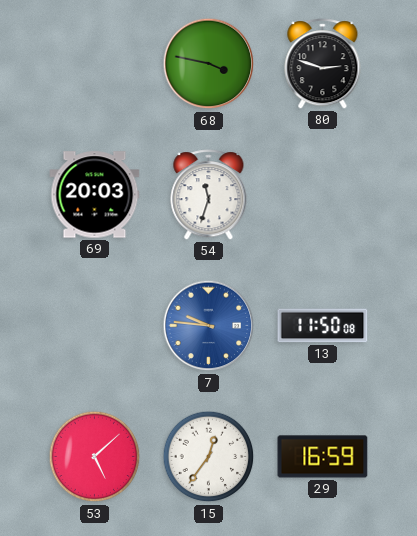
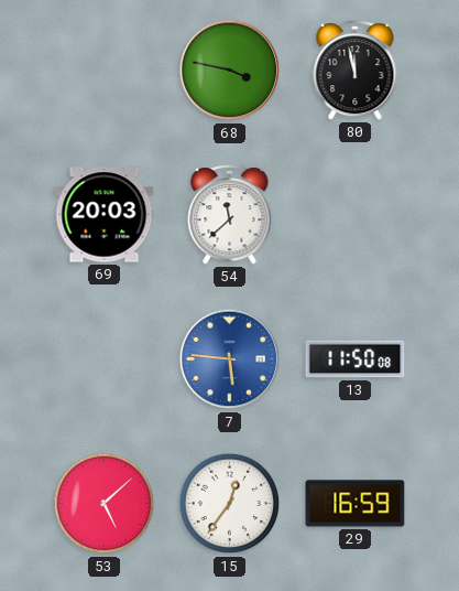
80: 2:48 -> 11:58
54: 11:33 -> 11:38
7: 9:46 -> 5:46
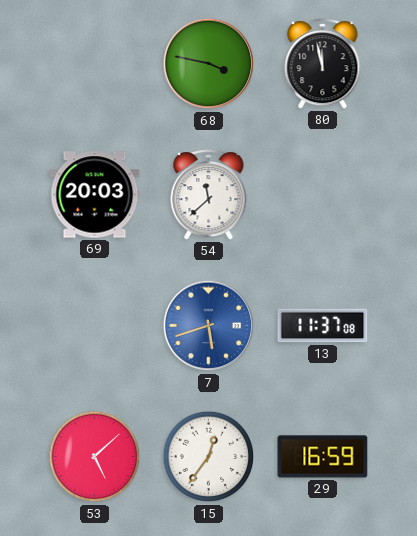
7: 5:46 -> 5:42
13: 11:50 -> 11:37
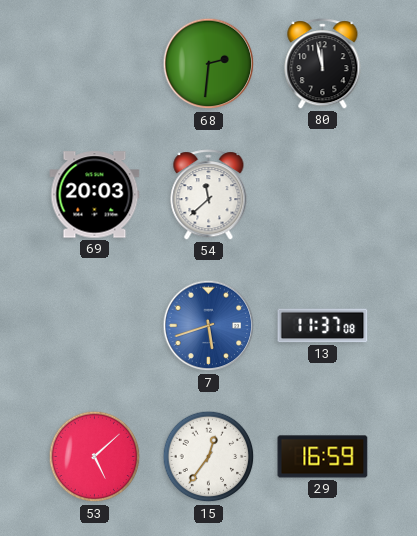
68: 3:47 -> 2:31
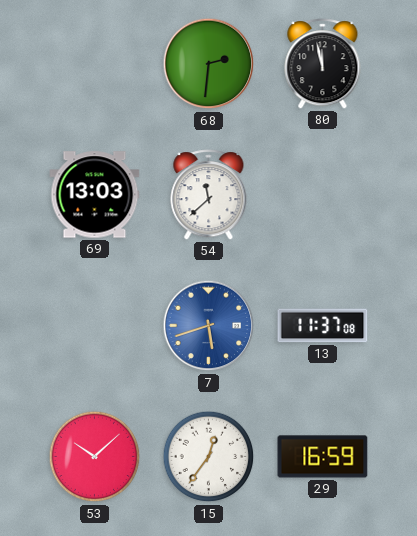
69: 20:03 -> 13:03
53: 5:08 -> 10:08
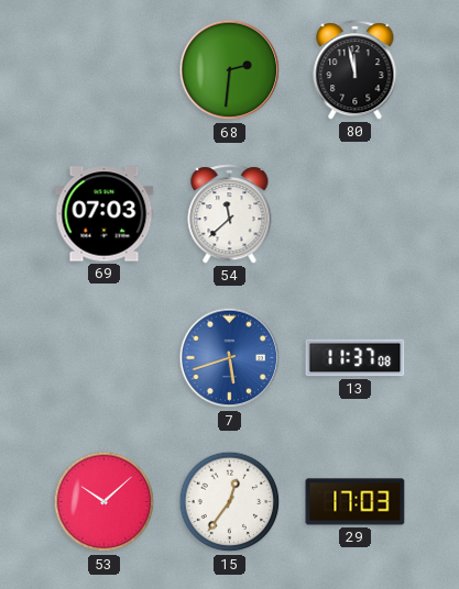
69: 13:03 -> 07:03
29: 16:59 -> 17:03
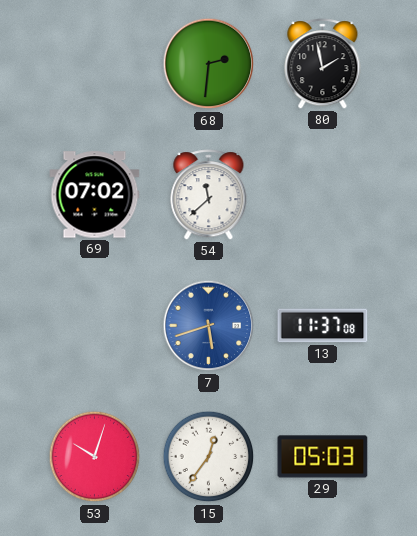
80: 11:58 -> 1:58
69: 07:03 -> 07:02
53: 10:08 -> 10:03
29: 17:03 -> 05:03
